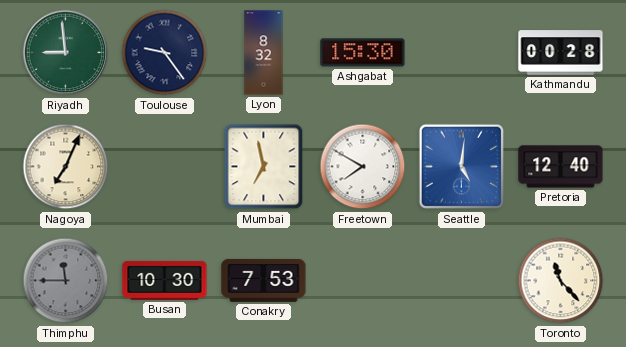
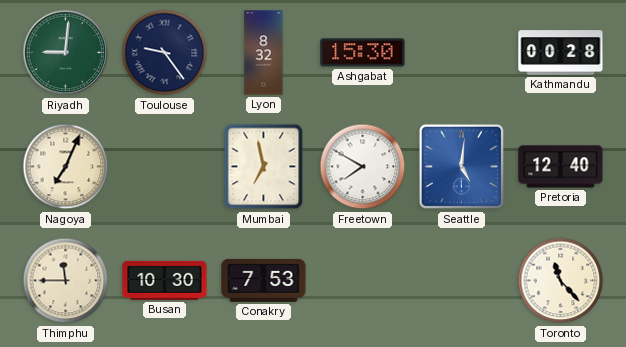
Riyadh: 8:59 -> 9:01
Thimphu dial: grey -> cream
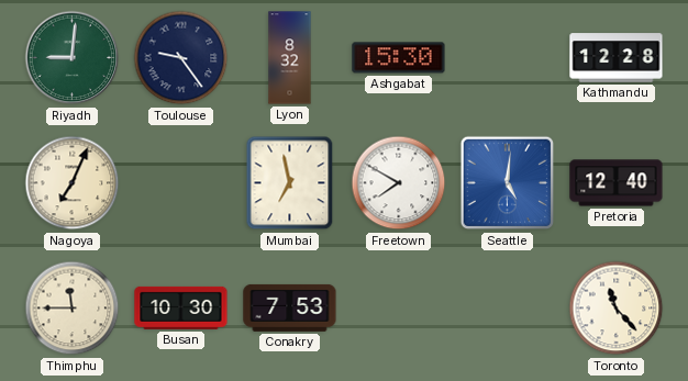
Kathmandu: 00:28 -> 12:28
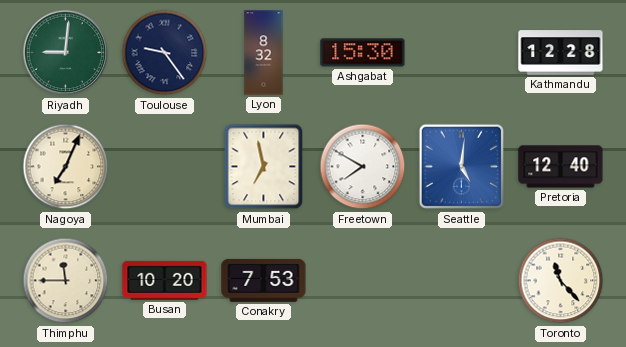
Busan: 10:30 -> 10:20
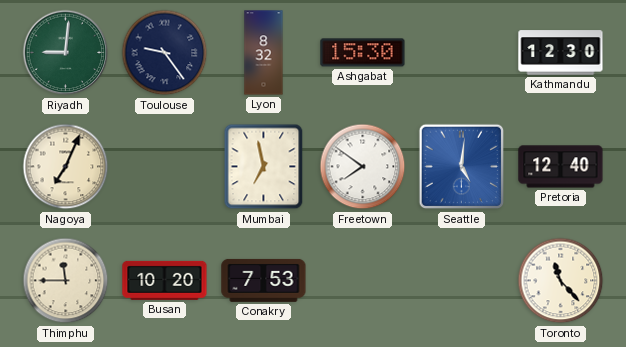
Kathmandu: 12:28 -> 12:30
Freetown: 7:50 -> 7:51
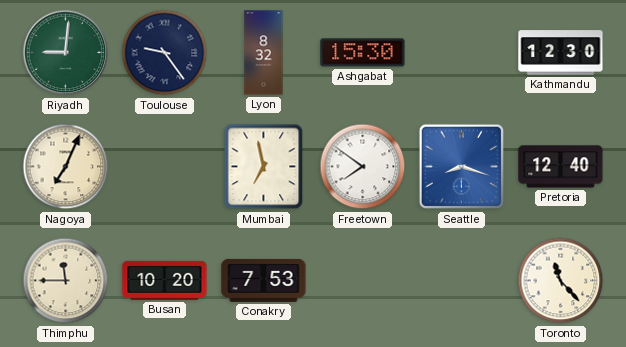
Seattle: 5:01 -> 8:18
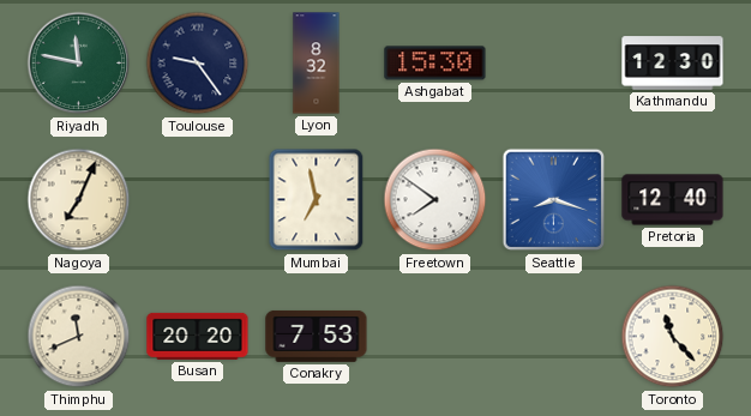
Riyadh: 9:01 -> 11:47
Thimphu: 11:45 -> 11:41
Busan: 10:20 -> 20:20
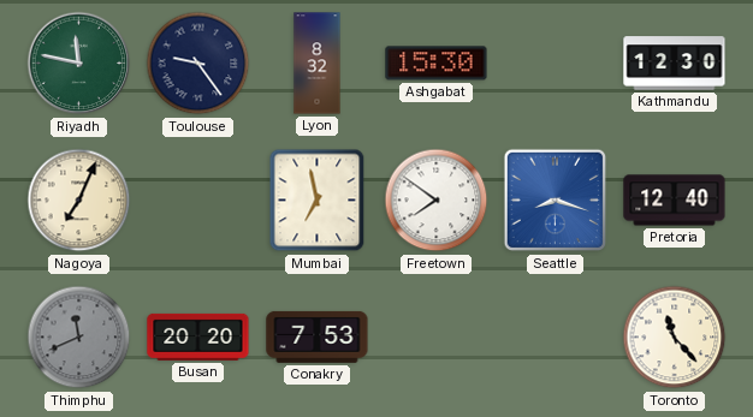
Thimphu dial: cream -> grey
